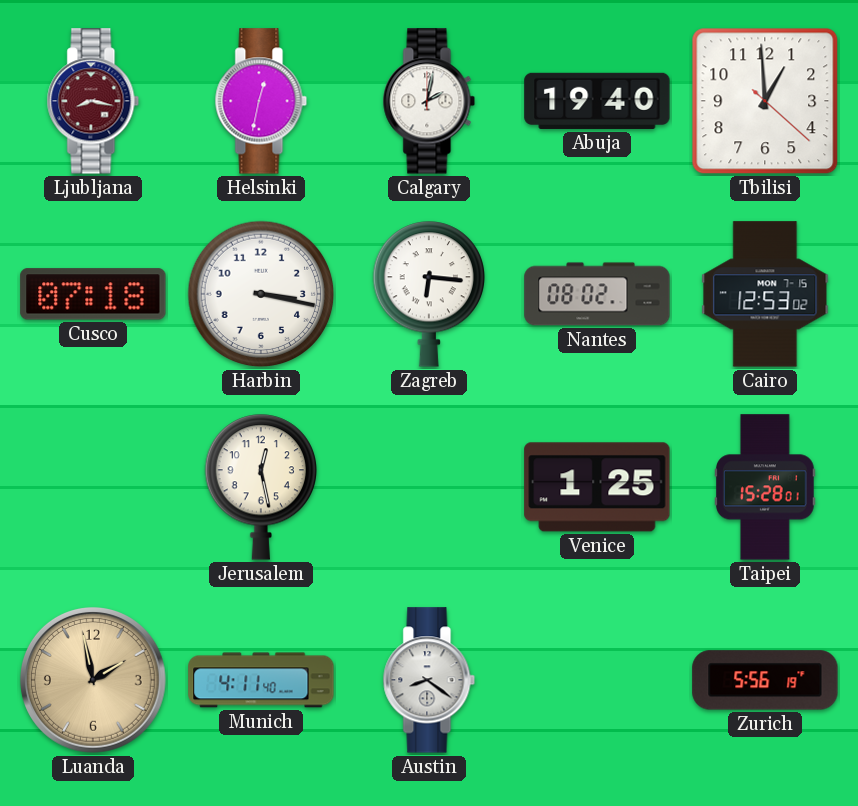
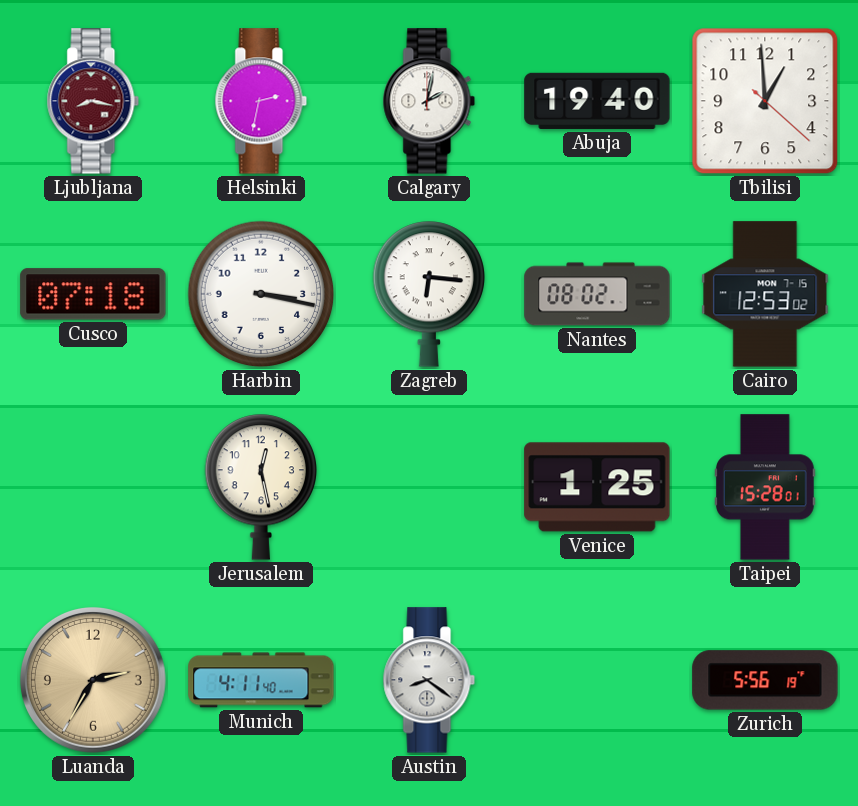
Helsinki: 12:32 -> 2:32
Luanda: 1:58 -> 2:35
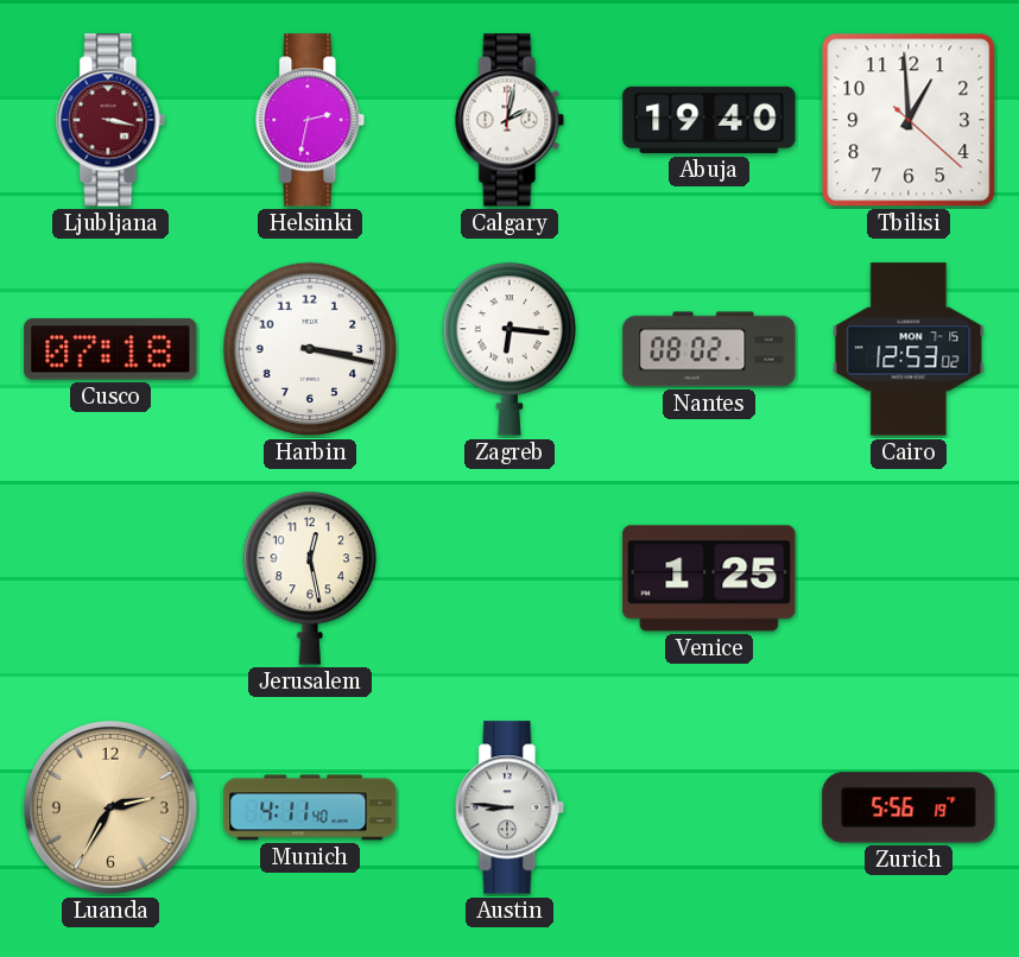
Ljubljana: 8:17 -> 3:17
Taipei: 15:28 -> none
Austin: 8:21 -> 8:46
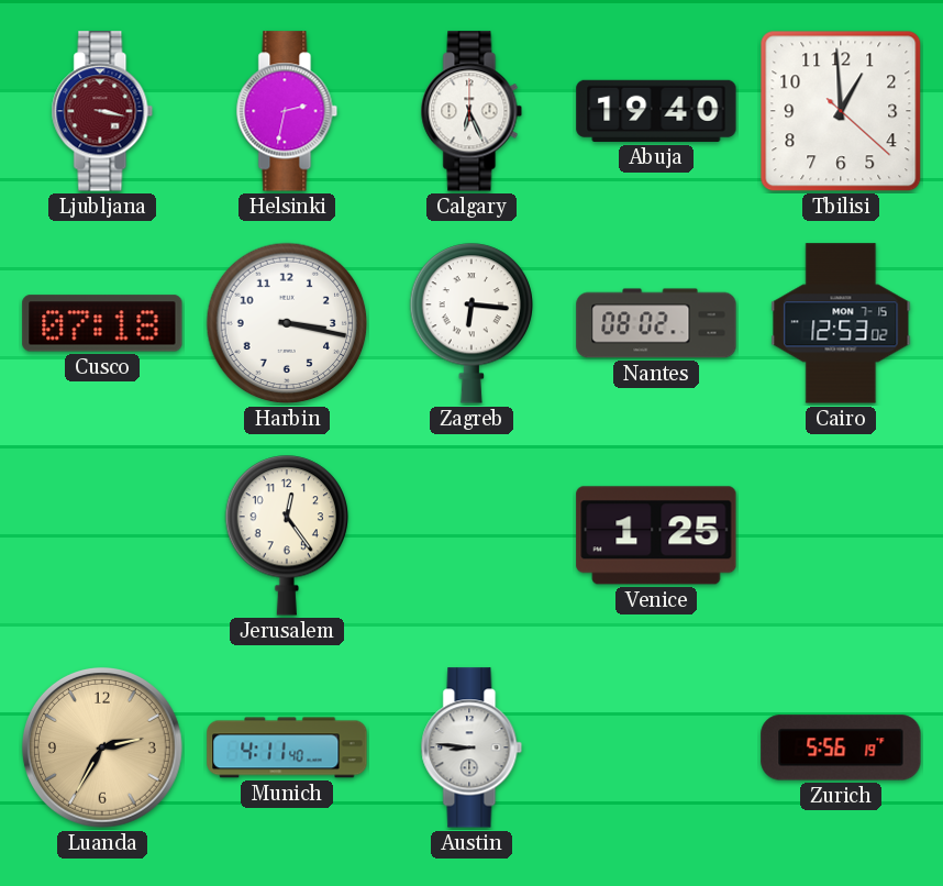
Calgary: 2:02 -> 6:26
Jerusalem: 12:28 -> 12:24
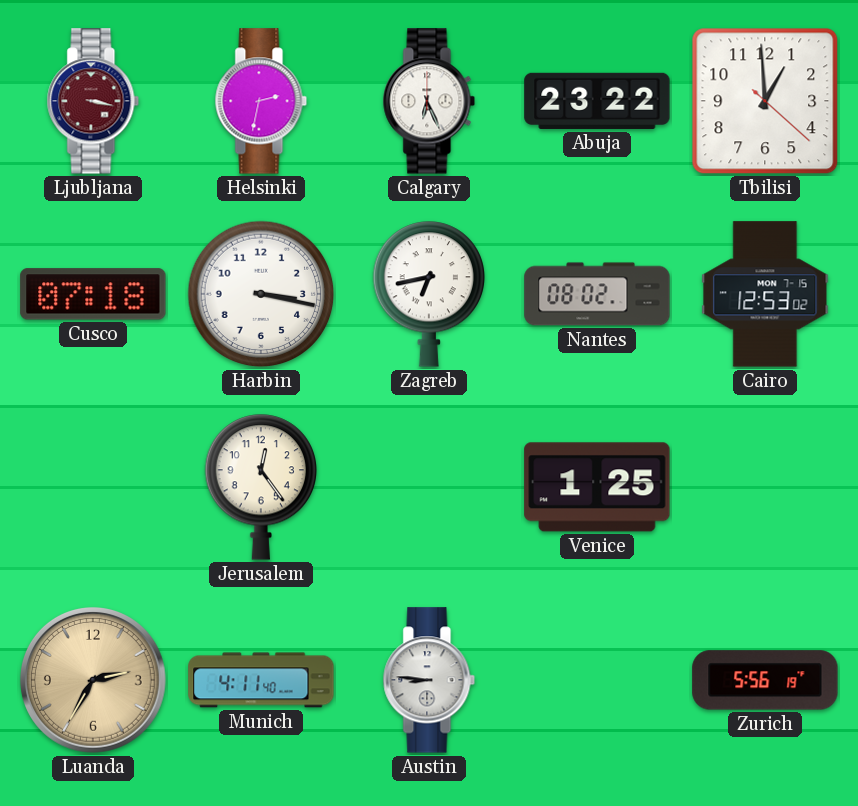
Abuja: 19:40 -> 23:22
Zagreb: 6:16 -> 6:43
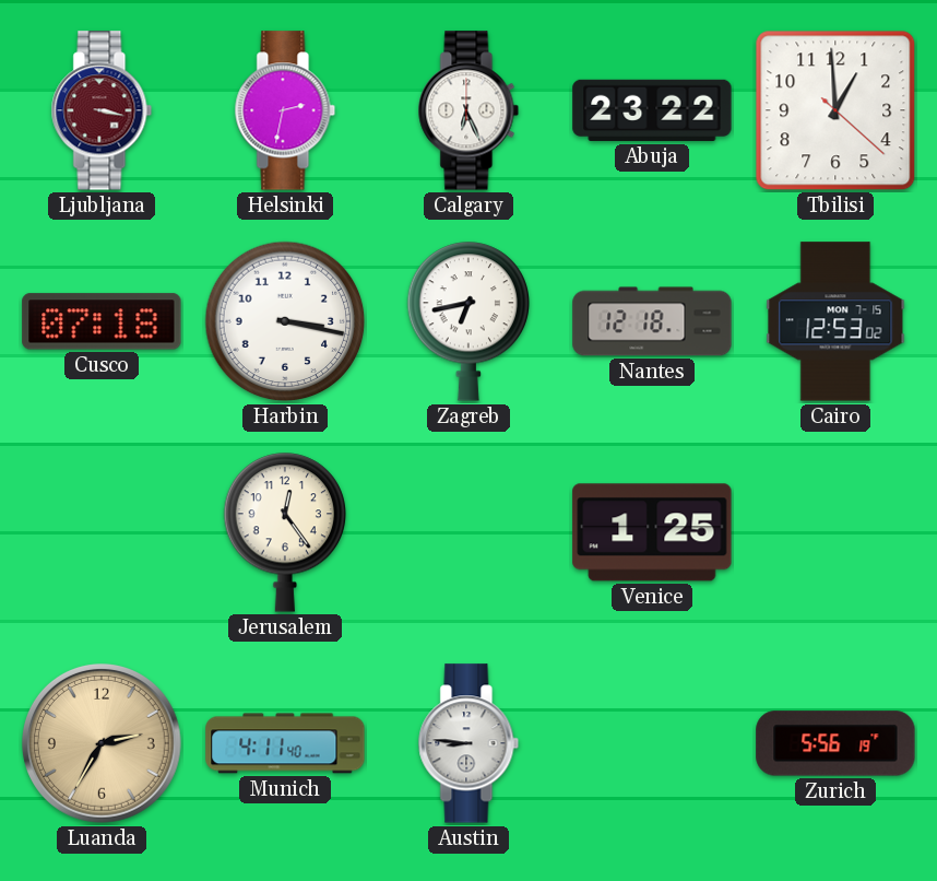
Nantes: 08:02 -> 12:18
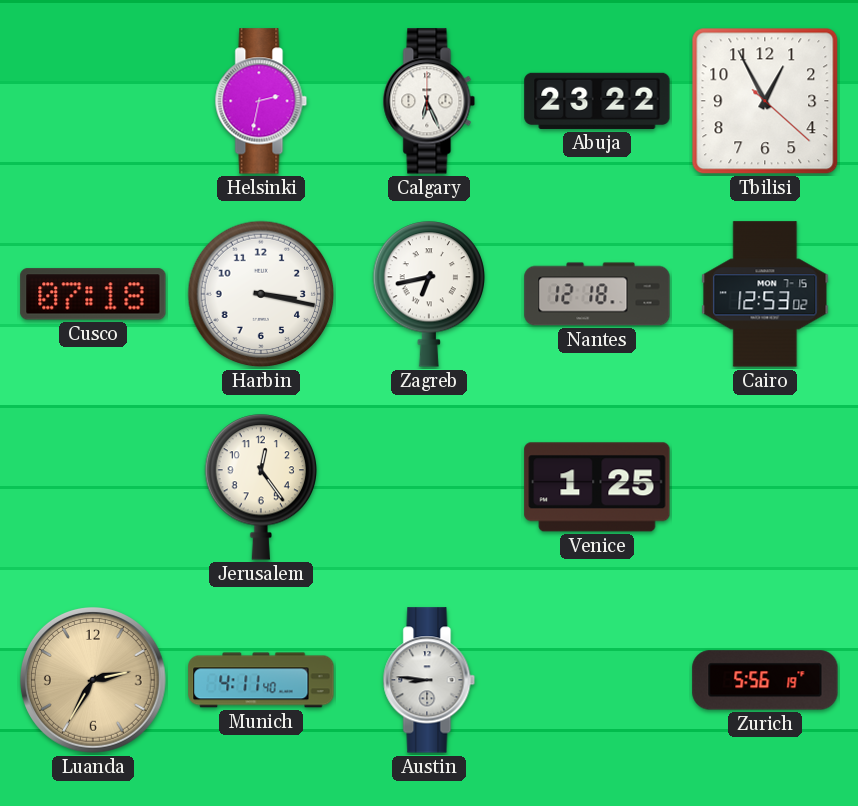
Ljubljana: 3:17 -> none
Tbilisi: 12:59 -> 12:55
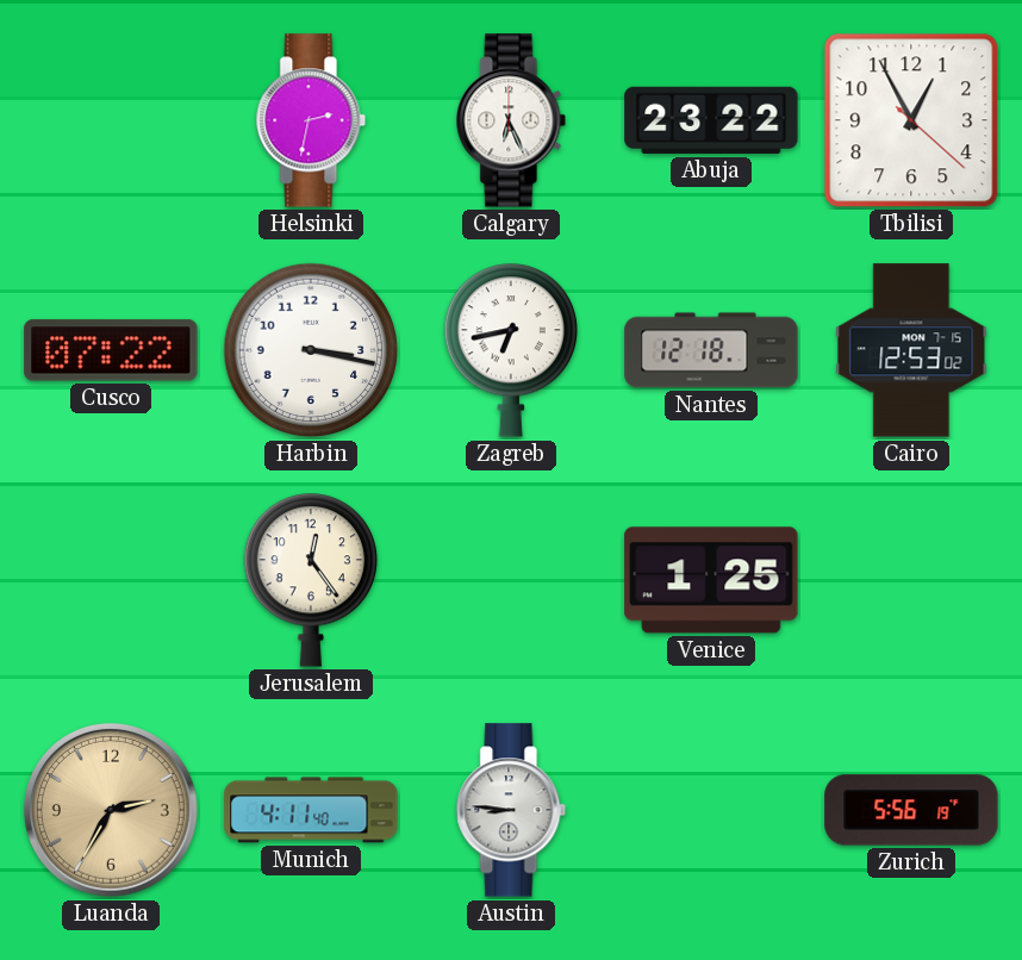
Cusco: 07:18 -> 07:22
